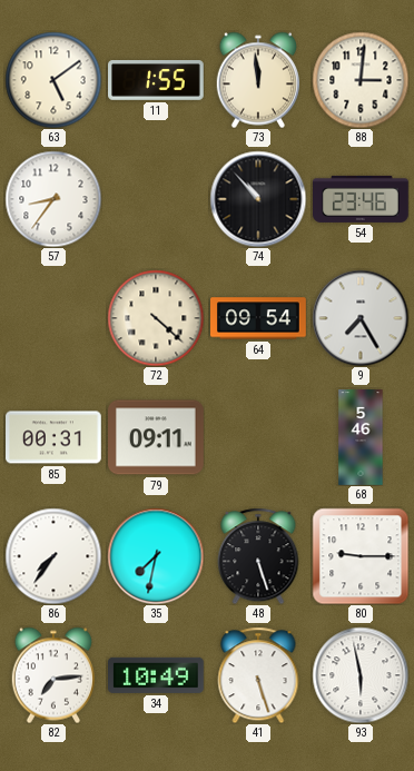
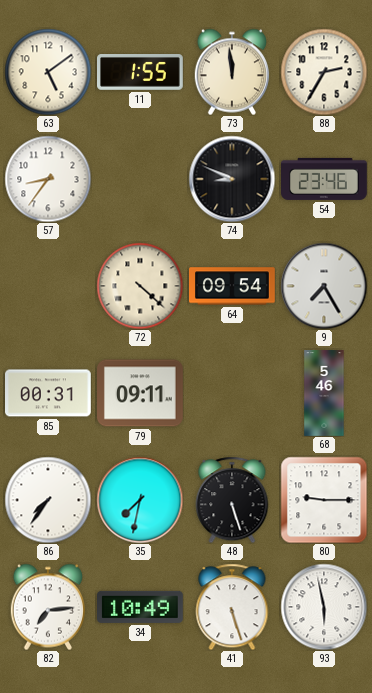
88: 3:01 -> 2:35
74: 10:53 -> 8:49
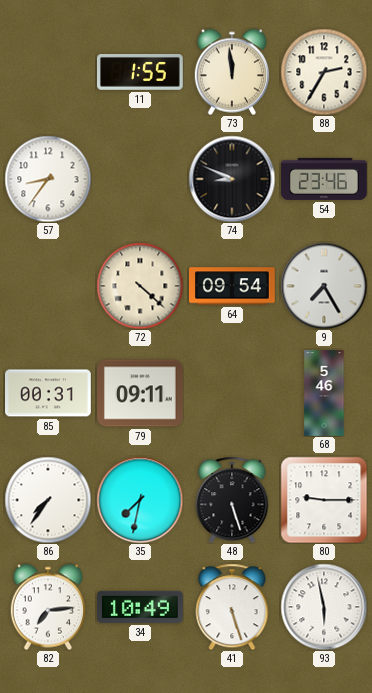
63: 5:09 -> none
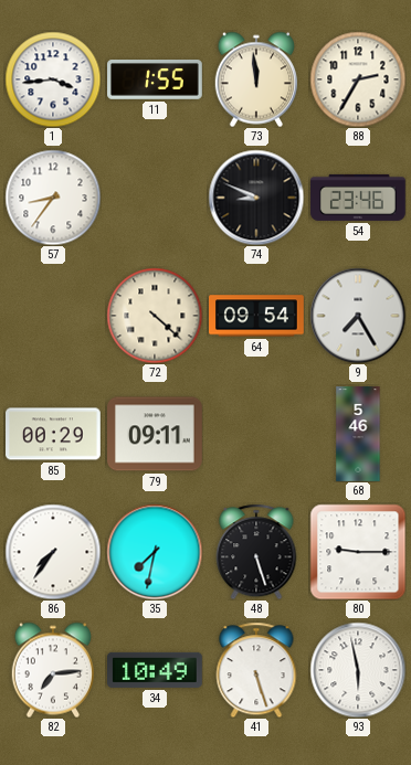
1: none -> 3:44
85: 00:31 -> 00:29
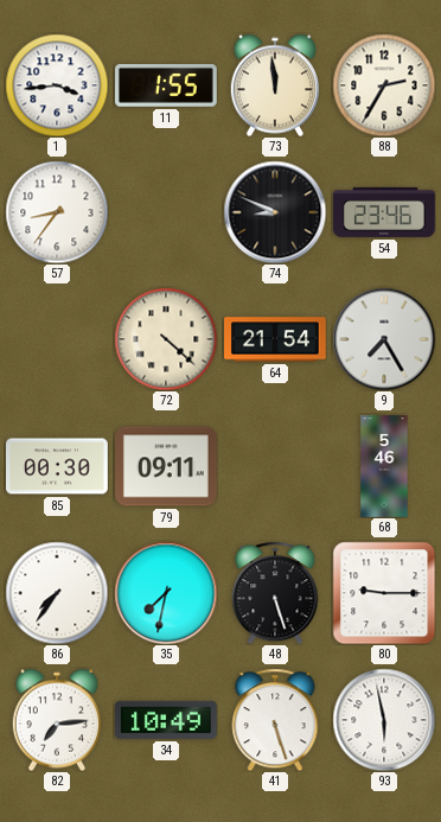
64: 09:54 -> 21:54
85: 00:29 -> 00:30
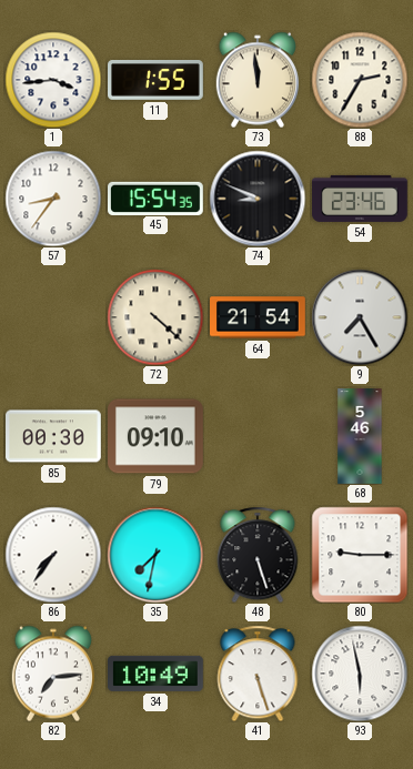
45: none -> 15:54
79: 09:11 -> 09:10
